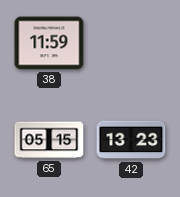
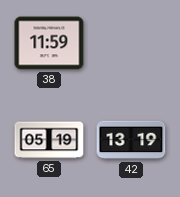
65: 05:15 -> 05:19
42: 13:23 -> 13:19
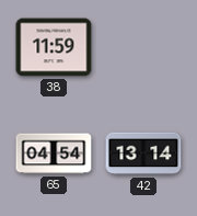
65: 05:19 -> 04:54
42: 13:19 -> 13:14
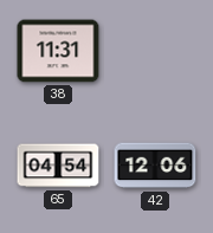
38: 11:59 -> 11:31
42: 13:14 -> 12:06
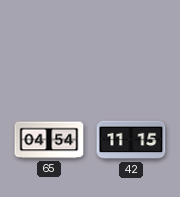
38: 11:31 -> none
42: 12:06 -> 11:15
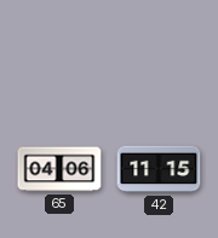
65: 04:54 -> 04:06
